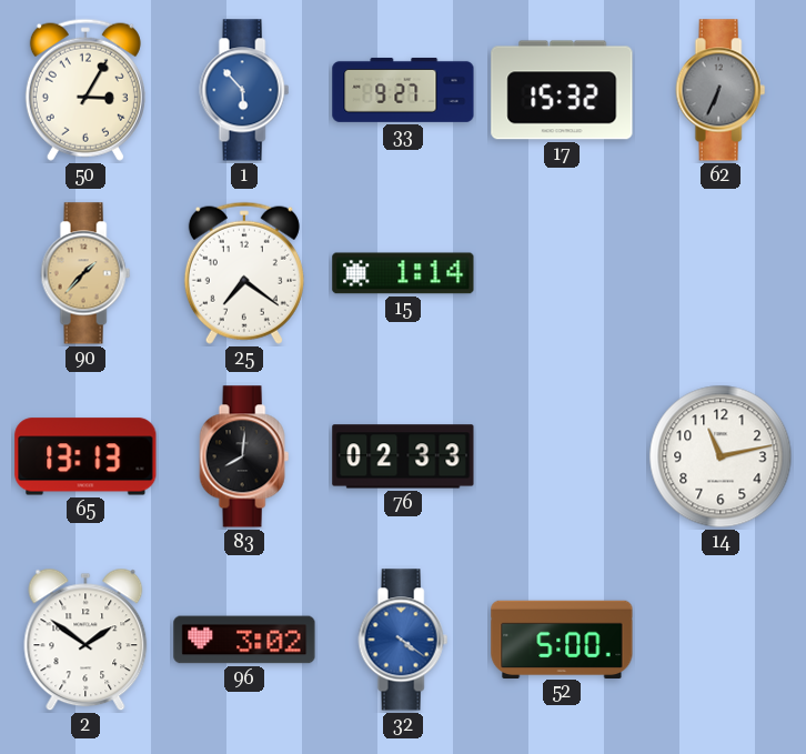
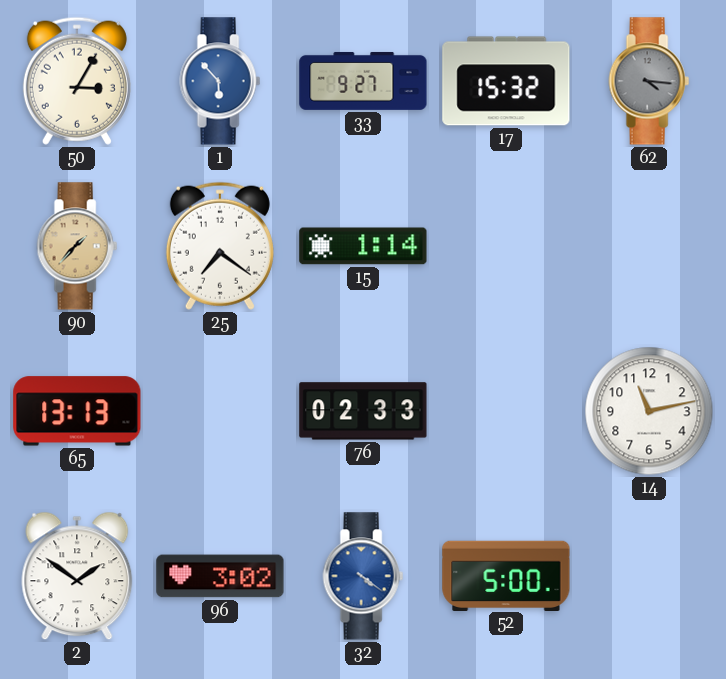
62: 6:34 -> 4:16
83: 8:01 -> none
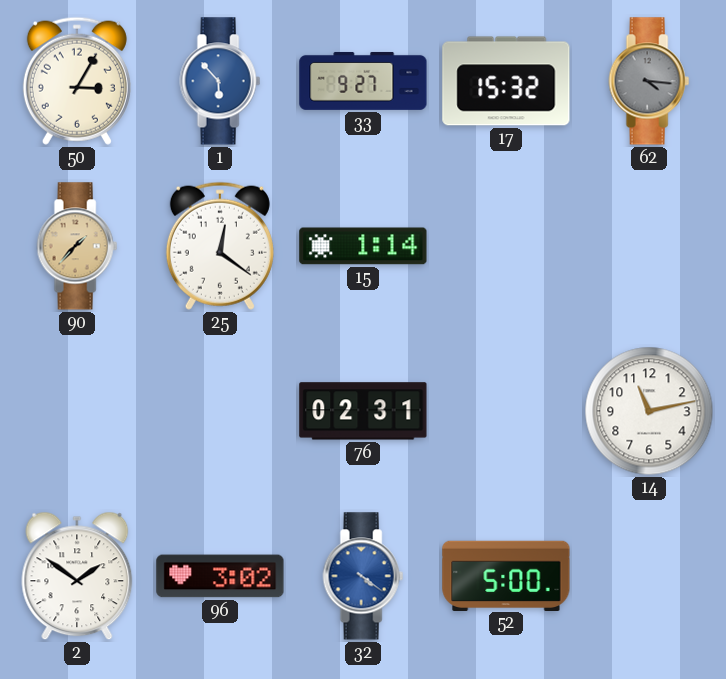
25: 7:21 -> 12:21
65: 13:13 -> none
76: 02:33 -> 02:31
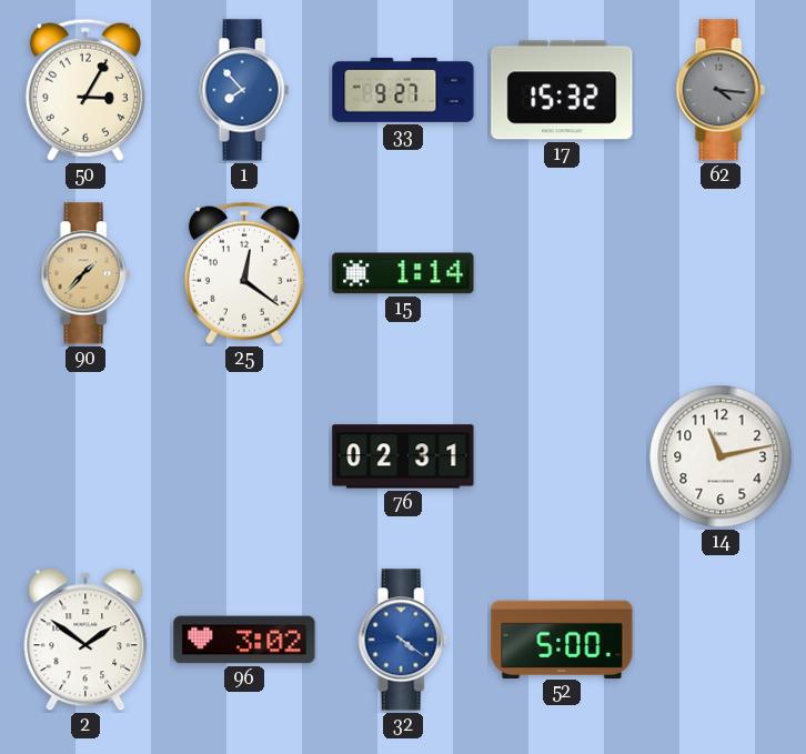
1: 5:53 -> 7:53
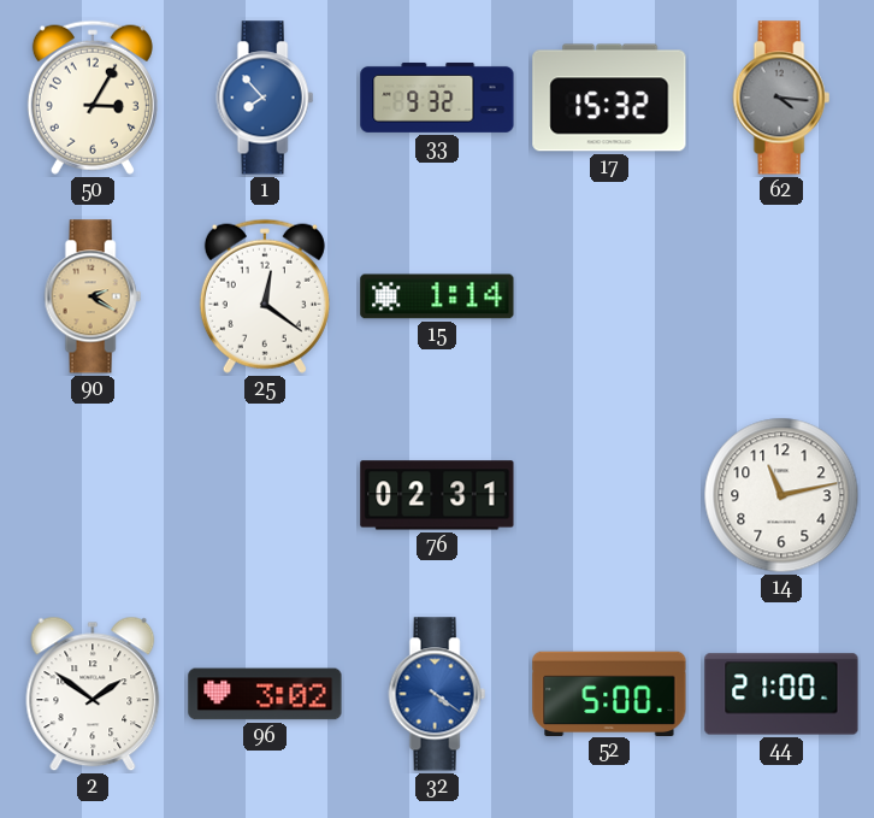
33: 9:27 -> 9:32
90: 1:37 -> 2:20
44: none -> 21:00
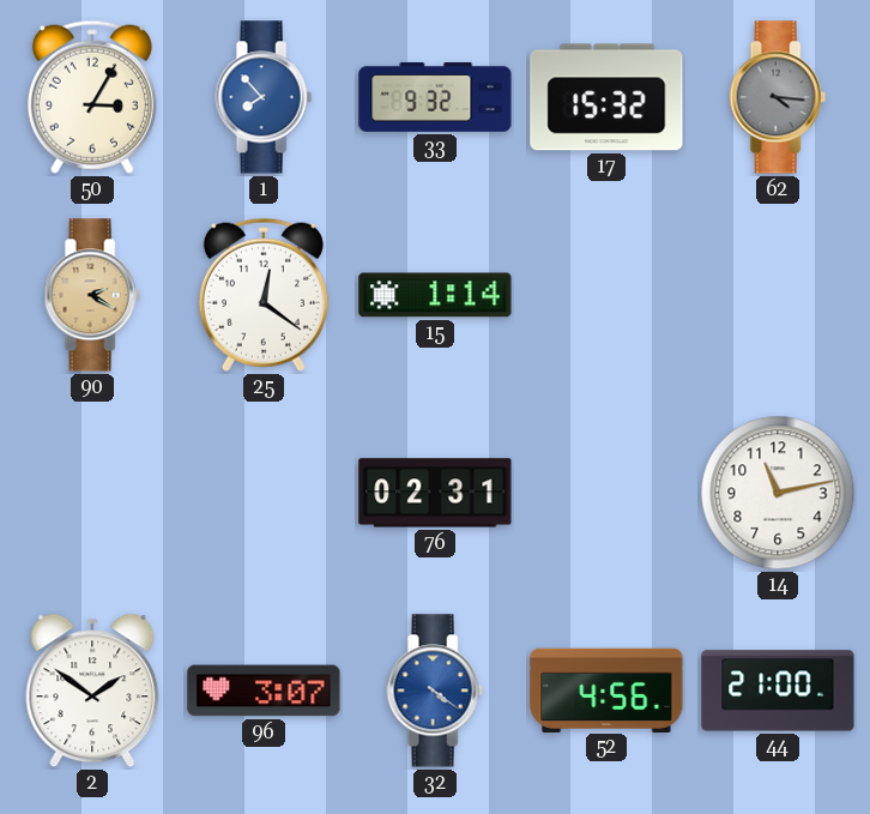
96: 3:02 -> 3:07
52: 5:00 -> 4:56
